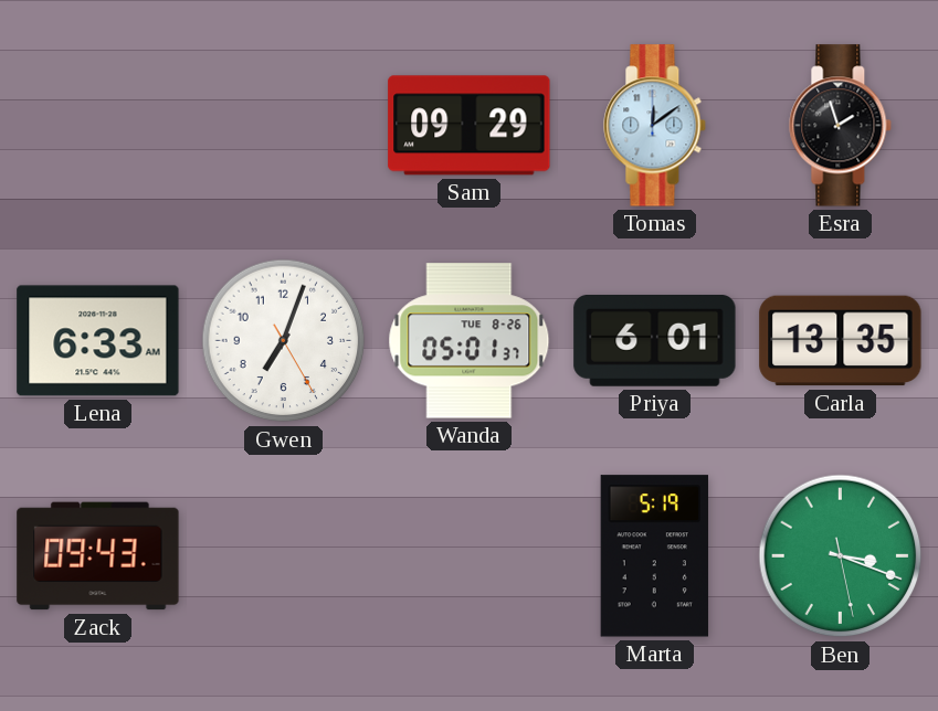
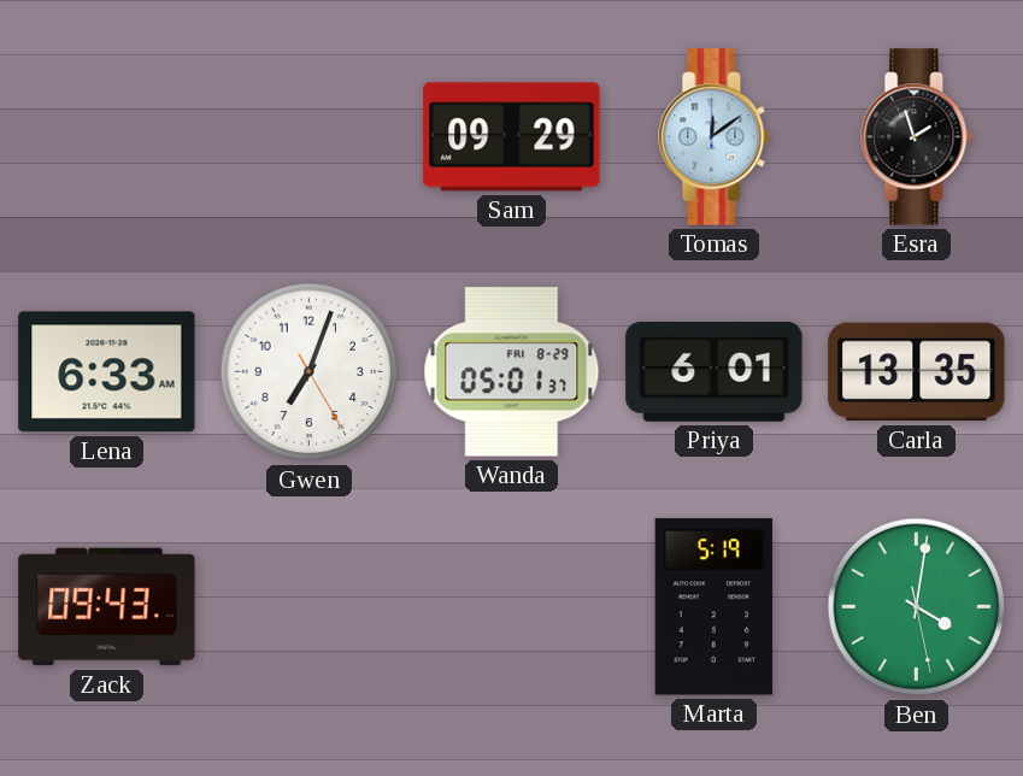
Wanda date: TUE 8-26 -> FRI 8-29
Ben: 3:18 -> 4:01
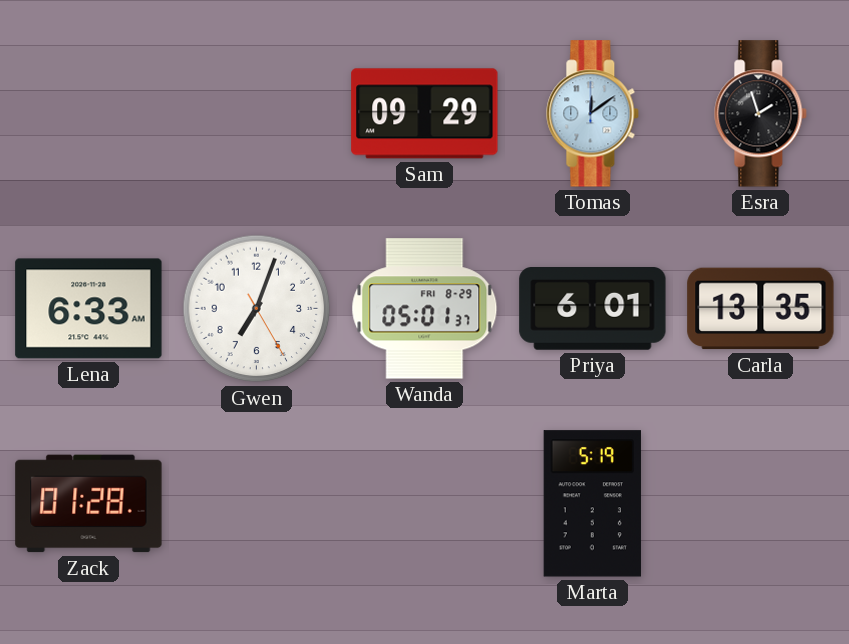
Zack: 09:43 -> 01:28
Ben: 4:01 -> none
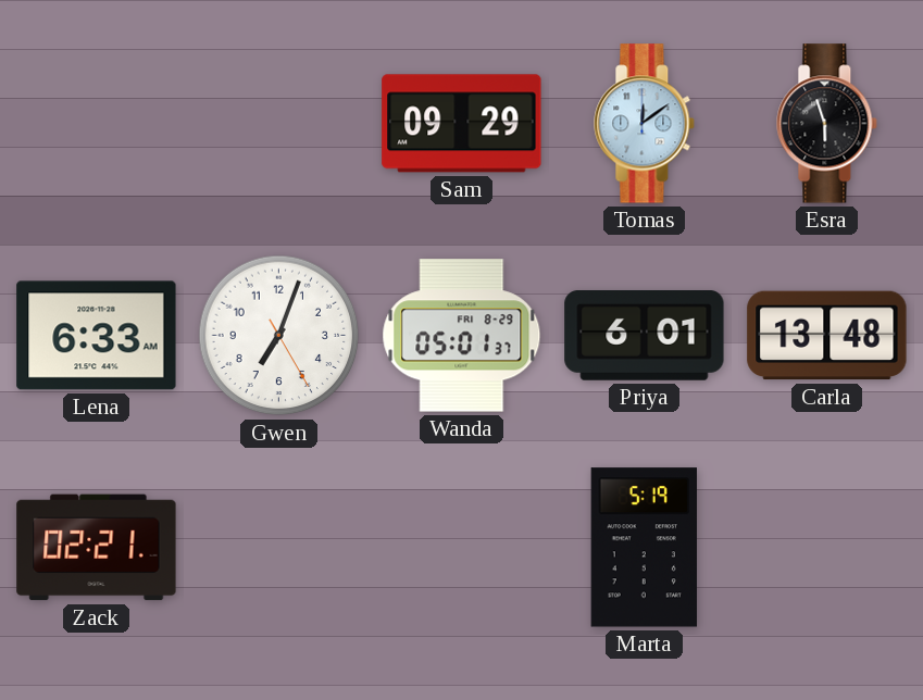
Esra: 1:57 -> 5:57
Carla: 13:35 -> 13:48
Zack: 01:28 -> 02:21
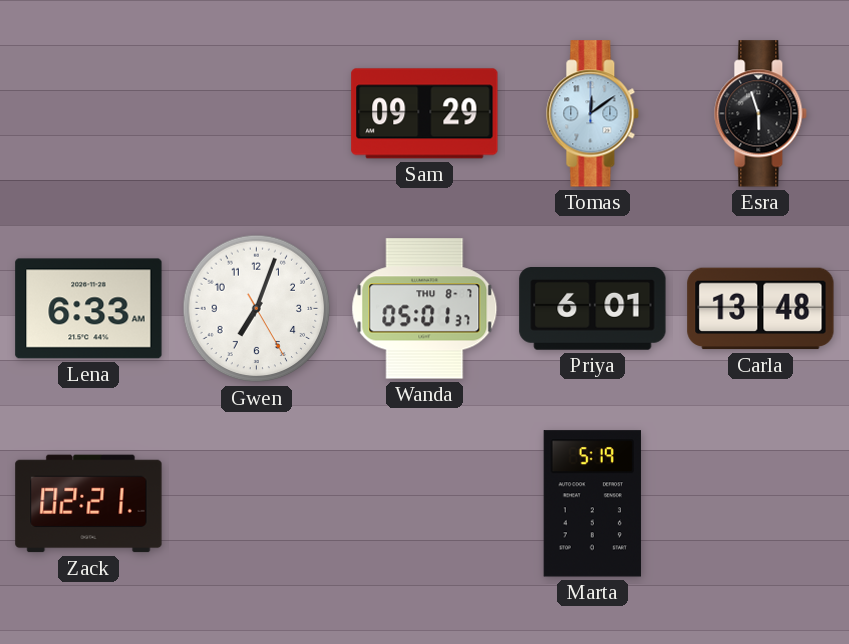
Wanda date: FRI 8-29 -> THU 8-7
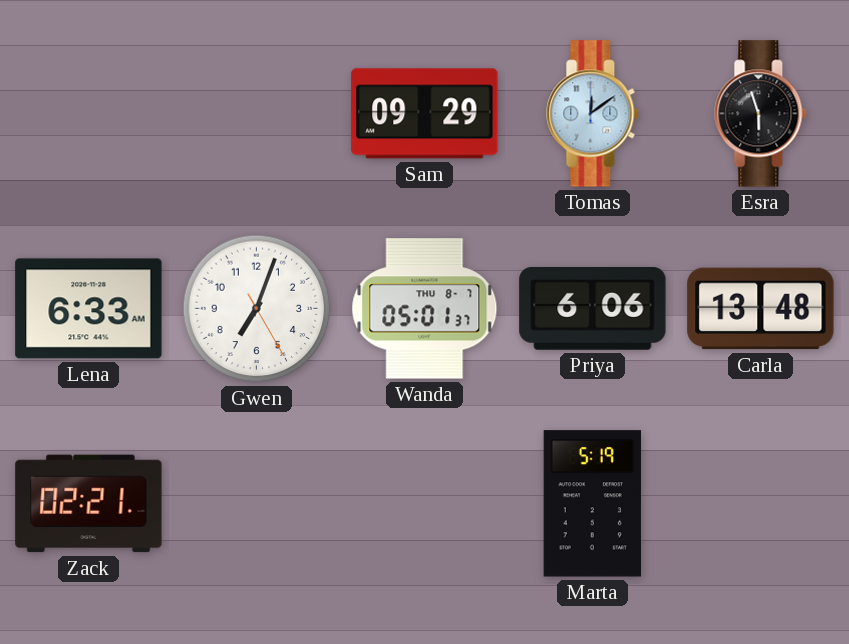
Priya: 6:01 -> 6:06
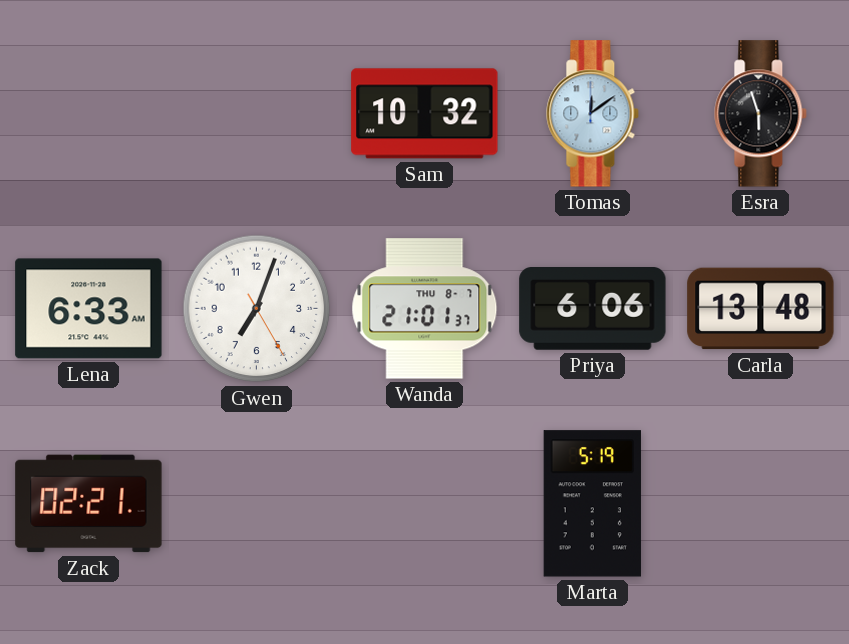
Sam: 09:29 -> 10:32
Wanda: 05:01 -> 21:01
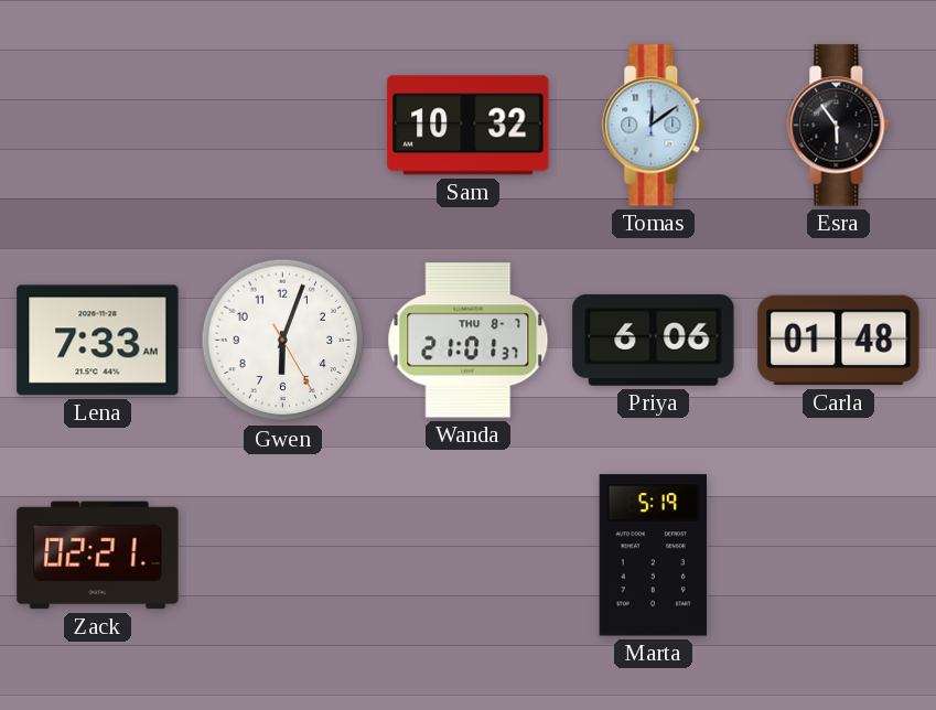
Esra: 5:57 -> 5:54
Lena: 6:33 -> 7:33
Gwen: 7:03 -> 6:03
Carla: 13:48 -> 01:48
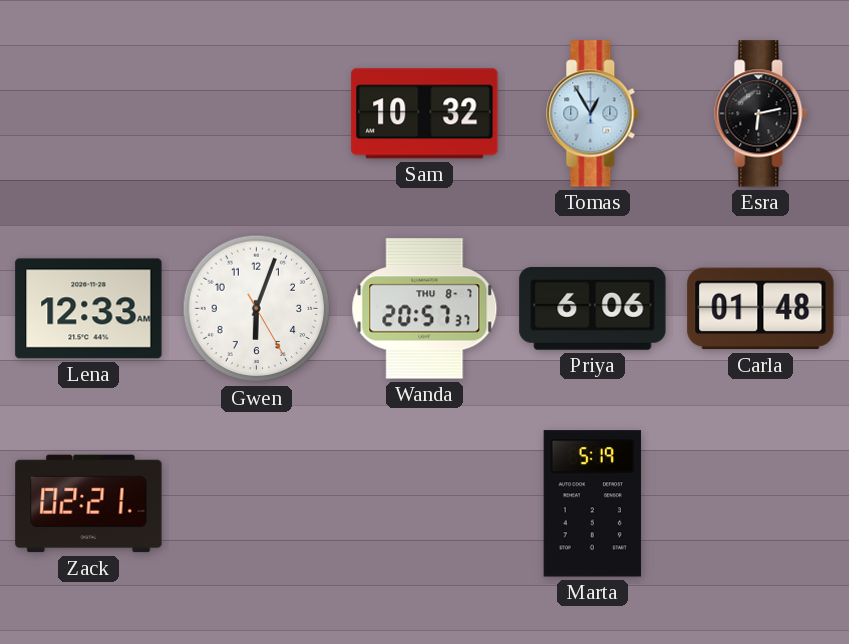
Tomas: 12:09 -> 12:55
Esra: 5:54 -> 6:13
Lena: 7:33 -> 12:33
Wanda: 21:01 -> 20:57
